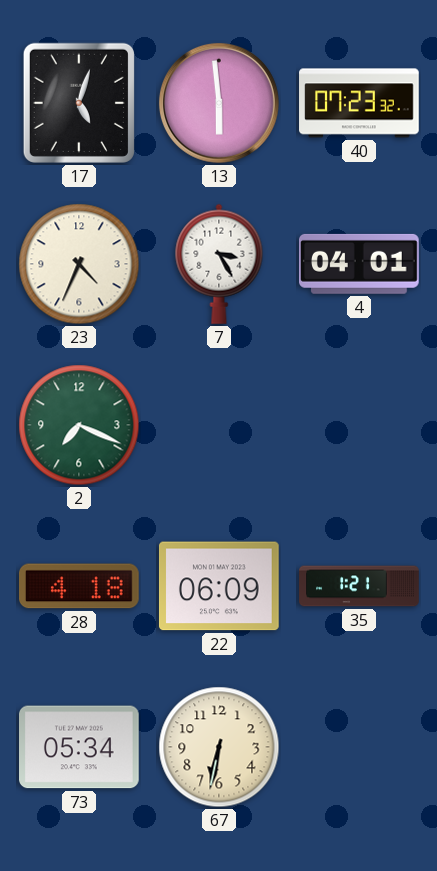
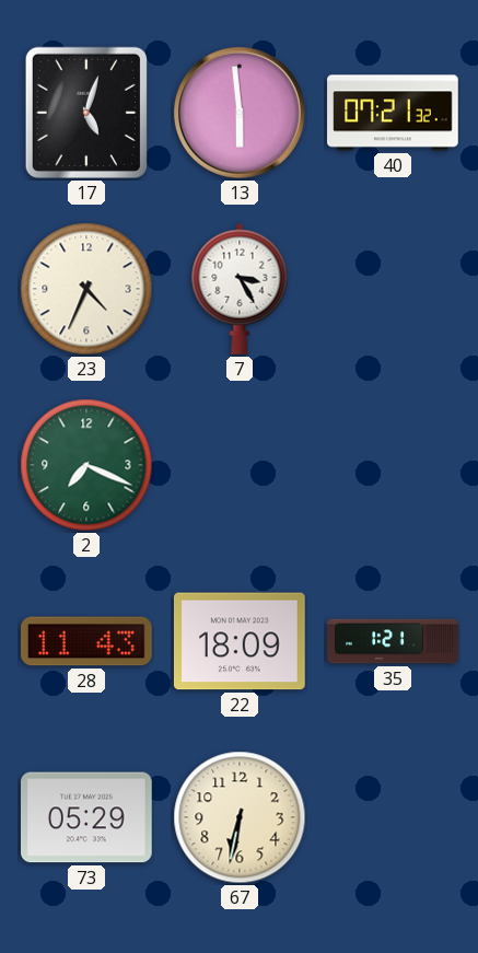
40: 07:23 -> 07:21
4: 04:01 -> none
28: 4:18 -> 11:43
22: 06:09 -> 18:09
73: 05:34 -> 05:29
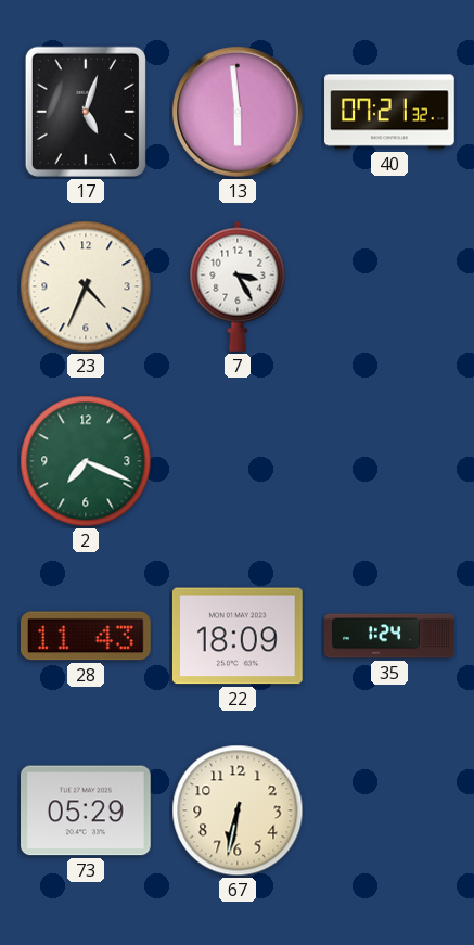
35: 1:21 -> 1:24
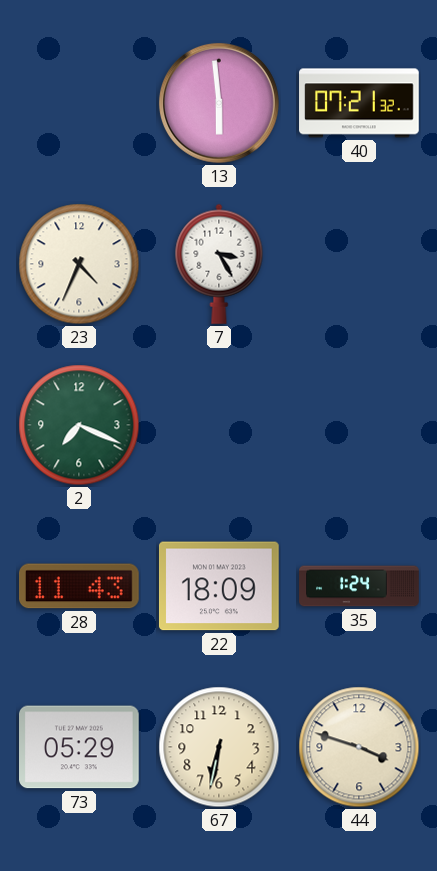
17: 5:03 -> none
44: none -> 3:48
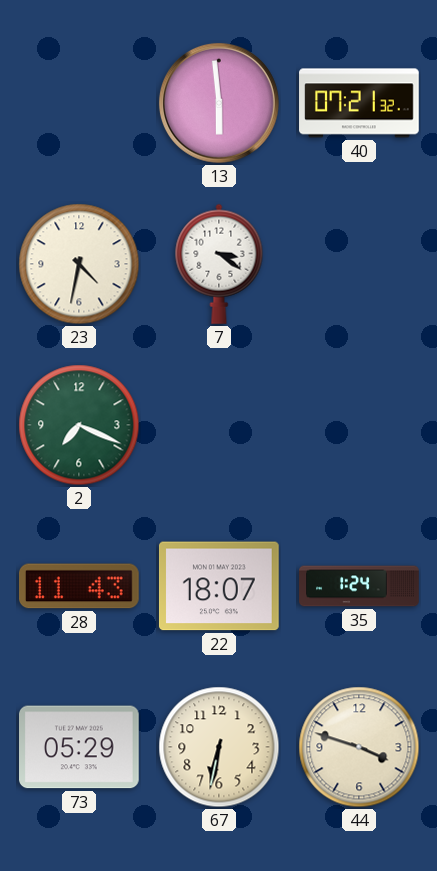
23: 4:34 -> 4:32
7: 3:25 -> 3:21
22: 18:09 -> 18:07
